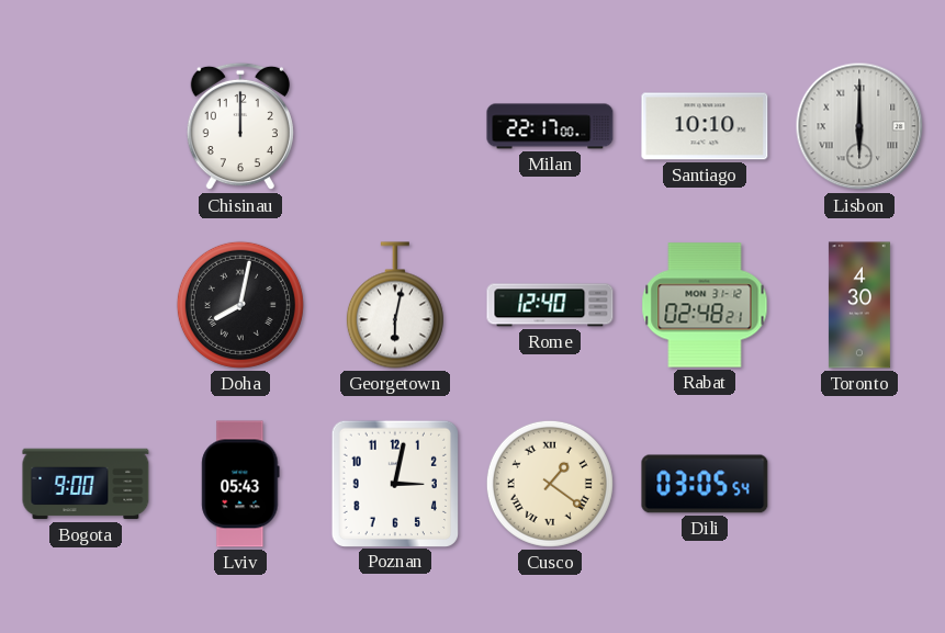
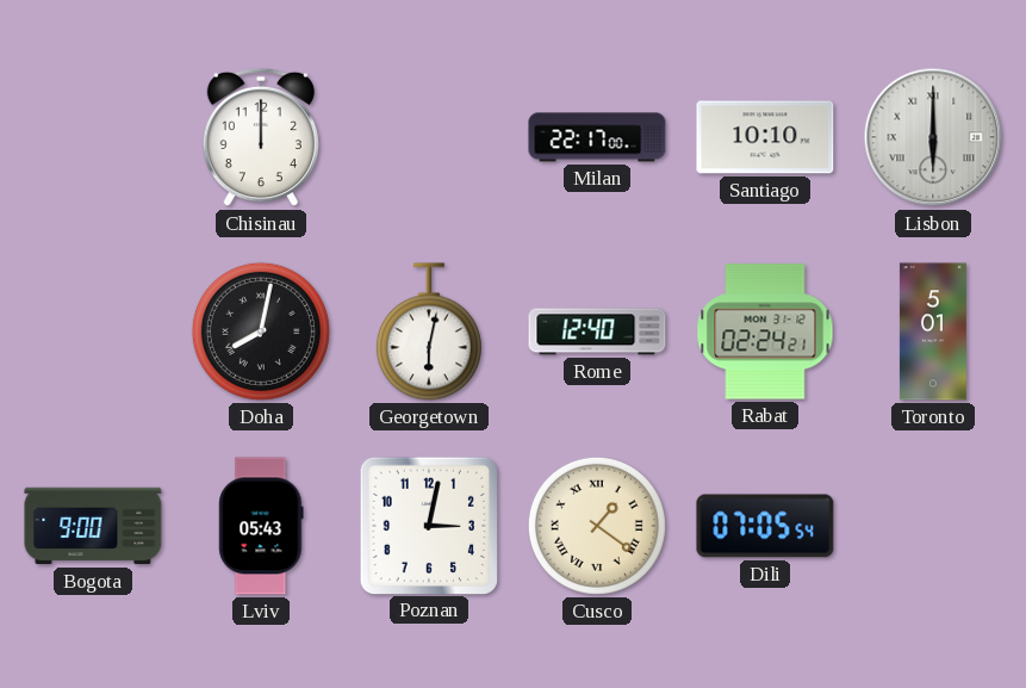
Rabat: 02:48 -> 02:24
Toronto: 4:30 -> 5:01
Dili: 03:05 -> 07:05
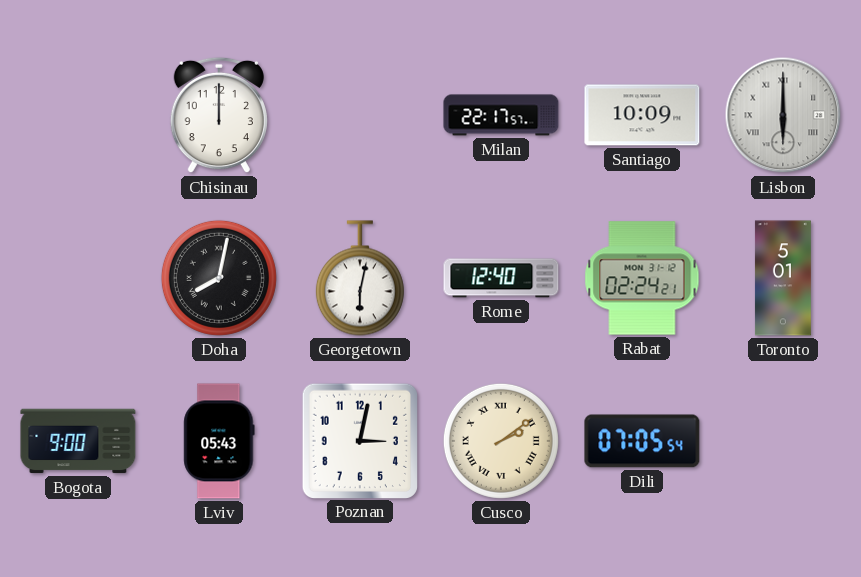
Milan: 22:17:00 -> 22:17:57
Santiago: 10:10 -> 10:09
Cusco: 1:21 -> 2:09
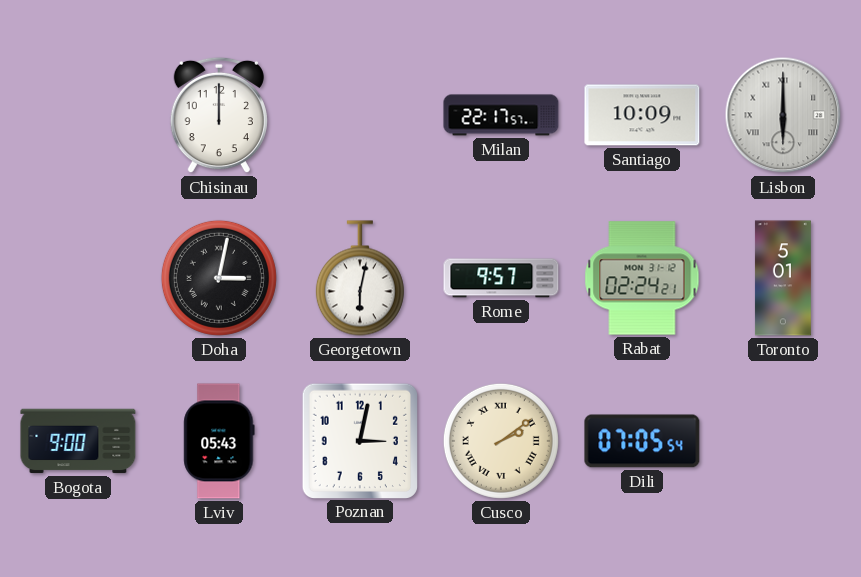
Doha: 8:02 -> 3:02
Rome: 12:40 -> 9:57
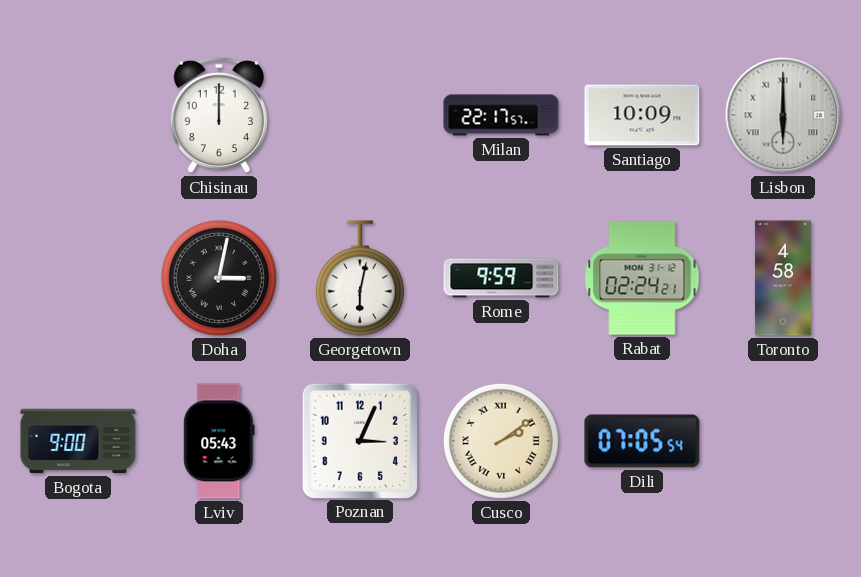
Rome: 9:57 -> 9:59
Toronto: 5:01 -> 4:58
Poznan: 3:02 -> 3:04
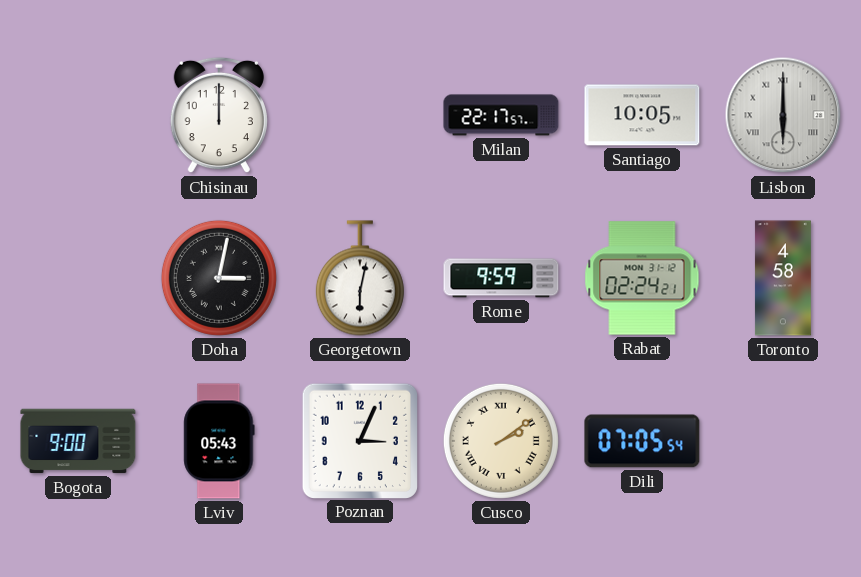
Santiago: 10:09 -> 10:05
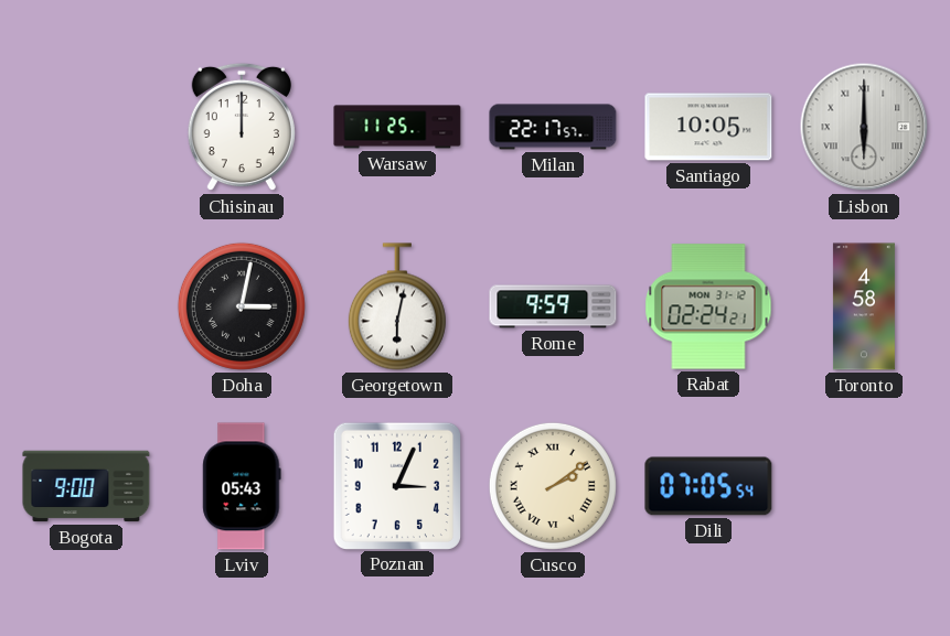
Warsaw: none -> 11:25
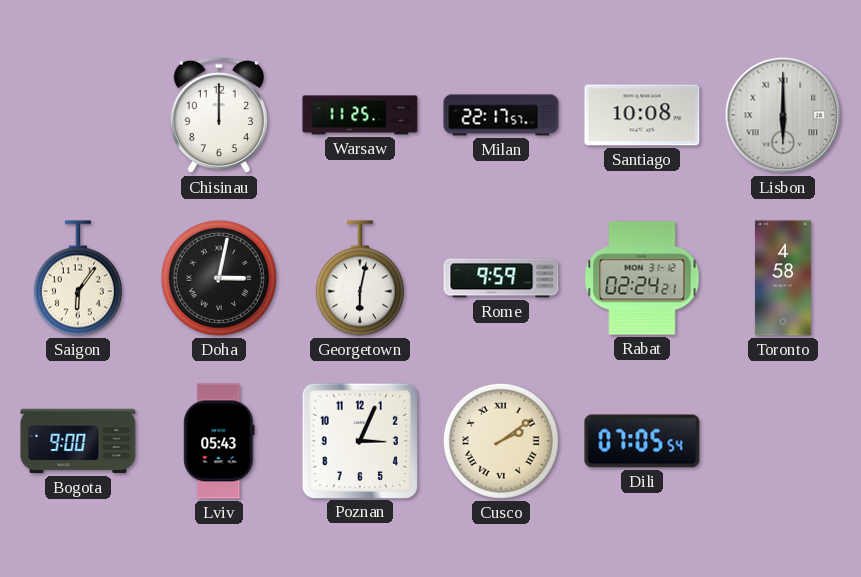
Santiago: 10:05 -> 10:08
Saigon: none -> 6:06
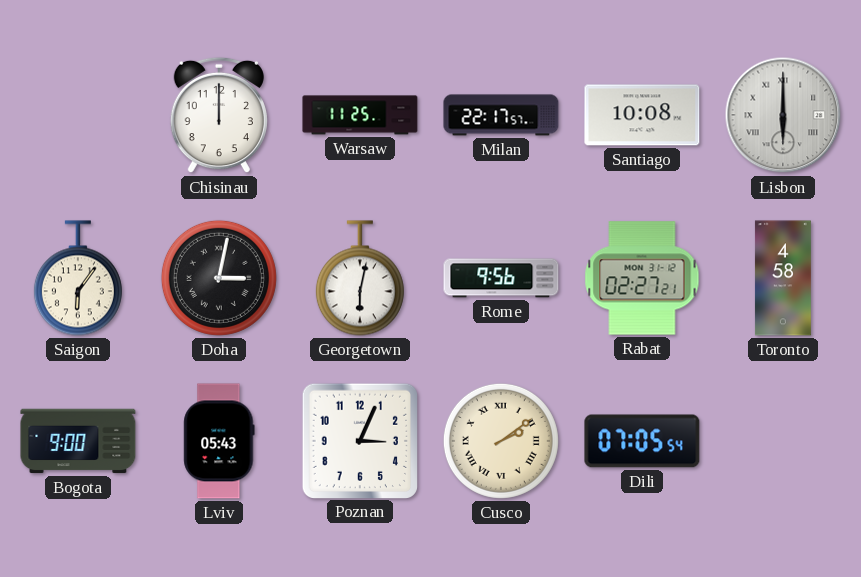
Rome: 9:59 -> 9:56
Rabat: 02:24 -> 02:27
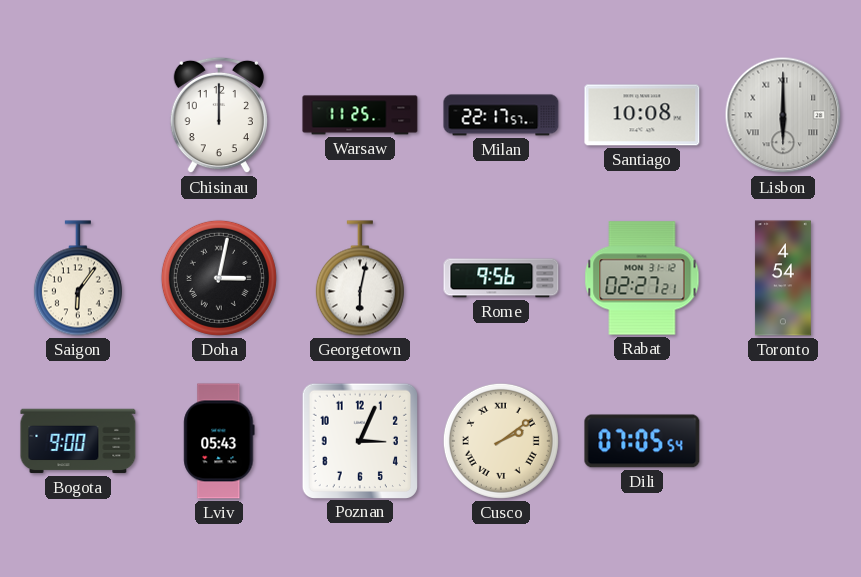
Toronto: 4:58 -> 4:54
